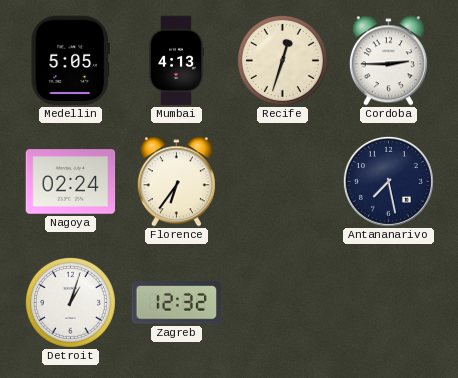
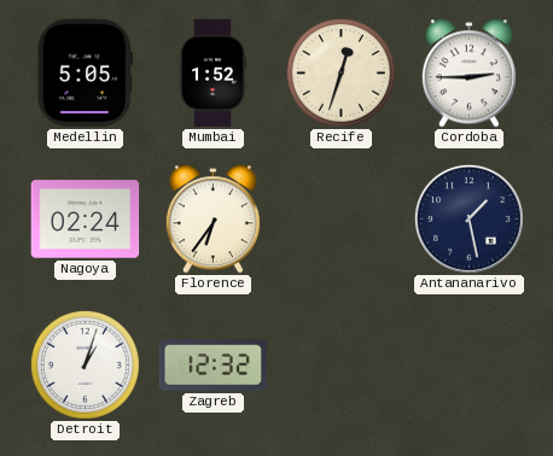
Mumbai: 4:13 -> 1:52
Antananarivo: 7:28 -> 1:28
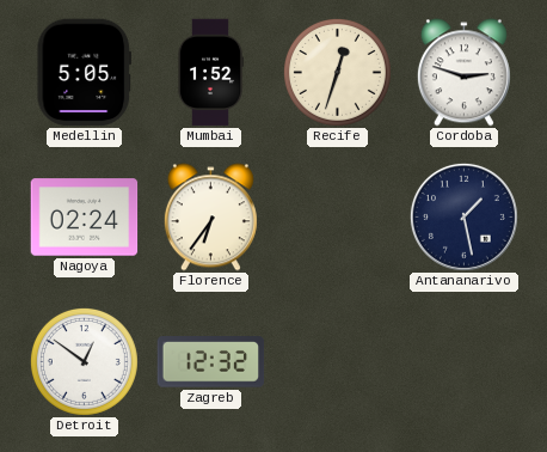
Cordoba: 2:45 -> 2:48
Detroit: 1:03 -> 12:51
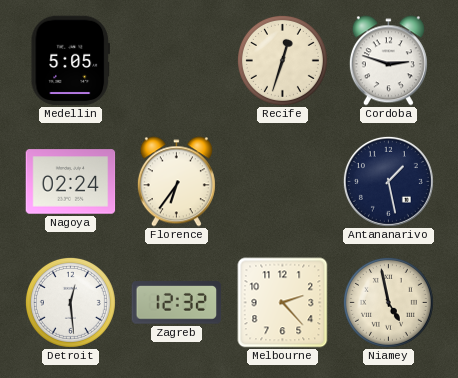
Mumbai: 1:52 -> none
Detroit: 12:51 -> 12:29
Melbourne: none -> 2:23
Niamey: none -> 4:58
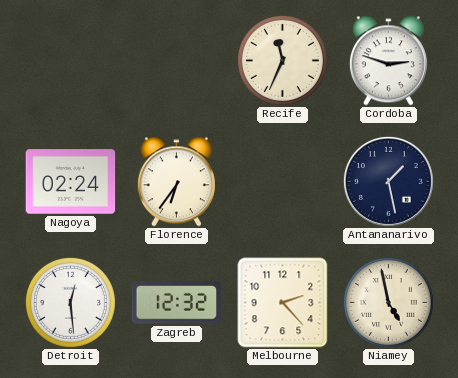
Medellin: 5:05 -> none
Recife: 12:33 -> 11:34
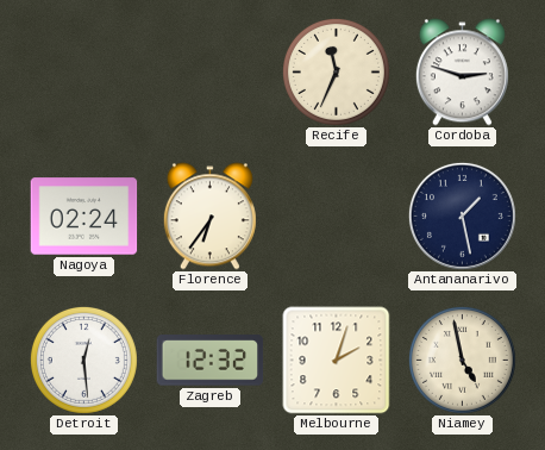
Melbourne: 2:23 -> 2:03
